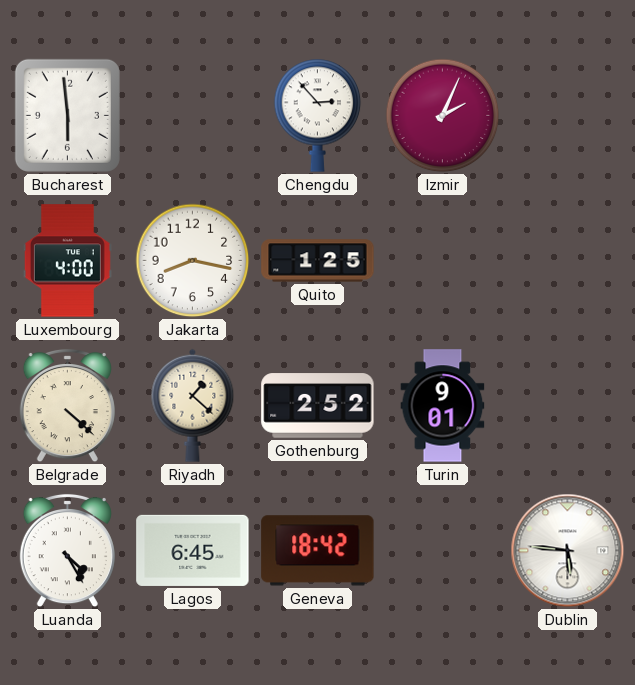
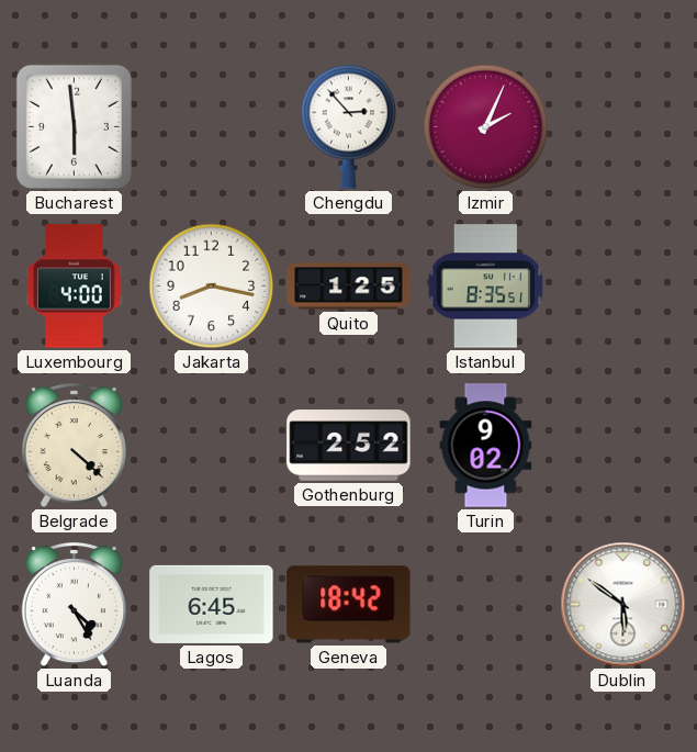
Istanbul: none -> 8:35
Riyadh: 1:22 -> none
Turin: 9:01 -> 9:02
Dublin: 5:46 -> 5:51
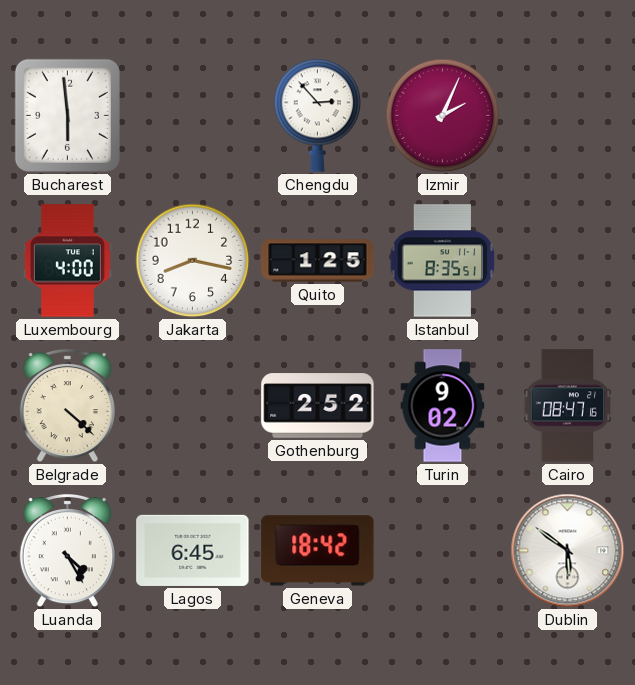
Cairo: none -> 08:47
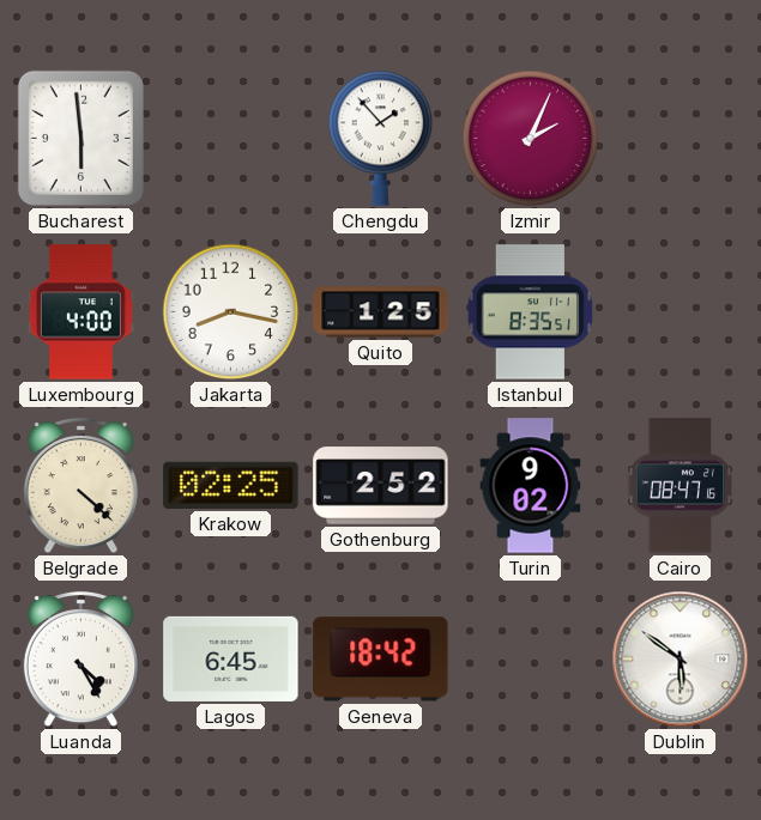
Chengdu: 2:53 -> 1:53
Krakow: none -> 02:25
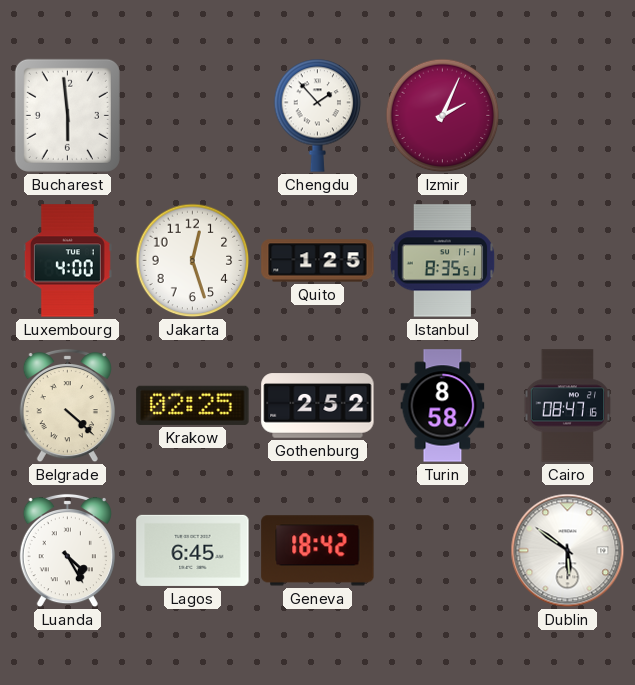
Jakarta: 8:17 -> 12:27
Turin: 9:02 -> 8:58
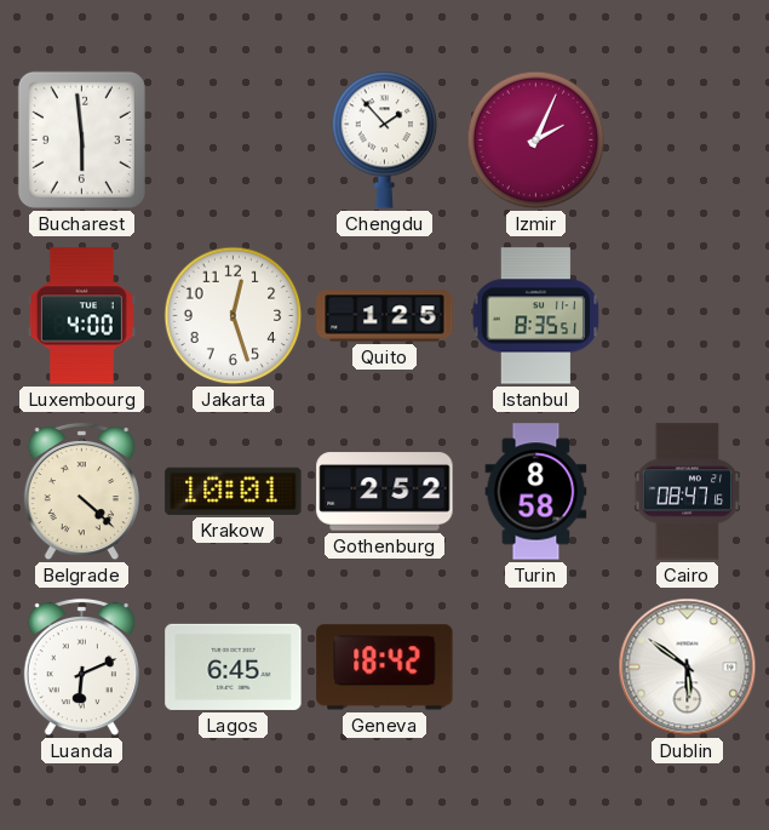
Krakow: 02:25 -> 10:01
Luanda: 4:25 -> 6:11
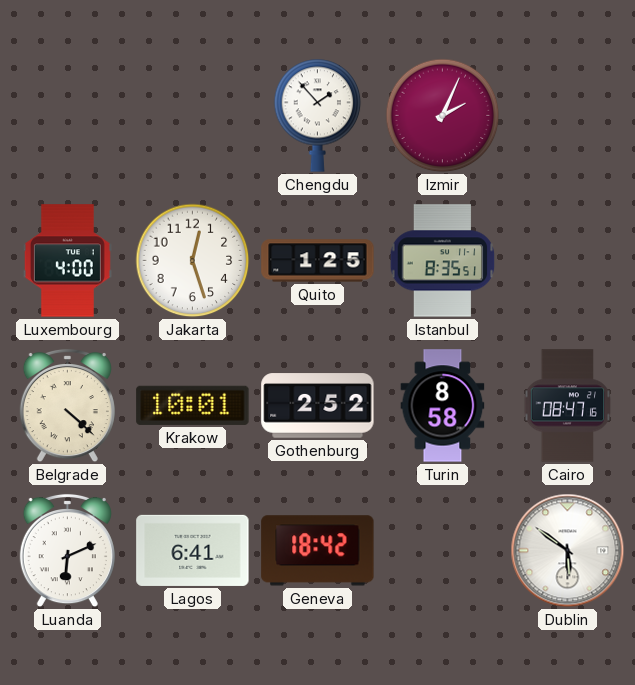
Bucharest: 5:59 -> none
Lagos: 6:45 -> 6:41
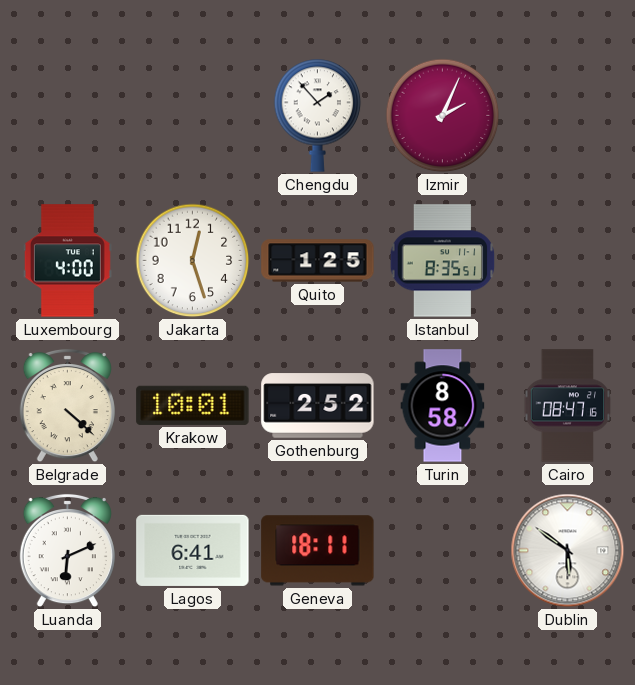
Geneva: 18:42 -> 18:11
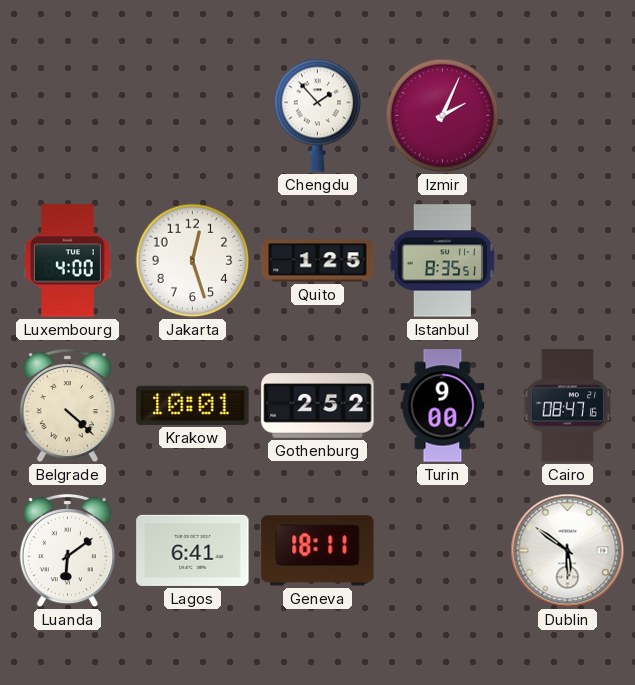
Turin: 8:58 -> 9:00
Luanda: 6:11 -> 6:09
